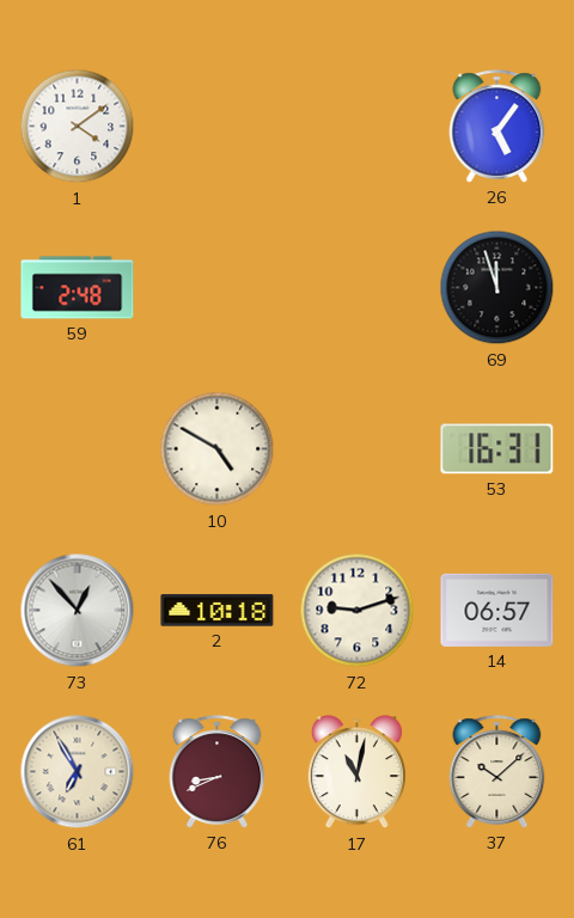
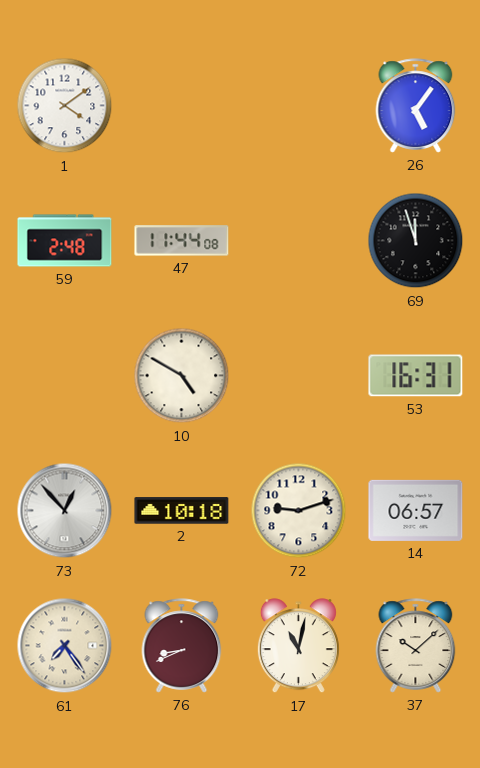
47: none -> 11:44
61: 6:55 -> 7:24
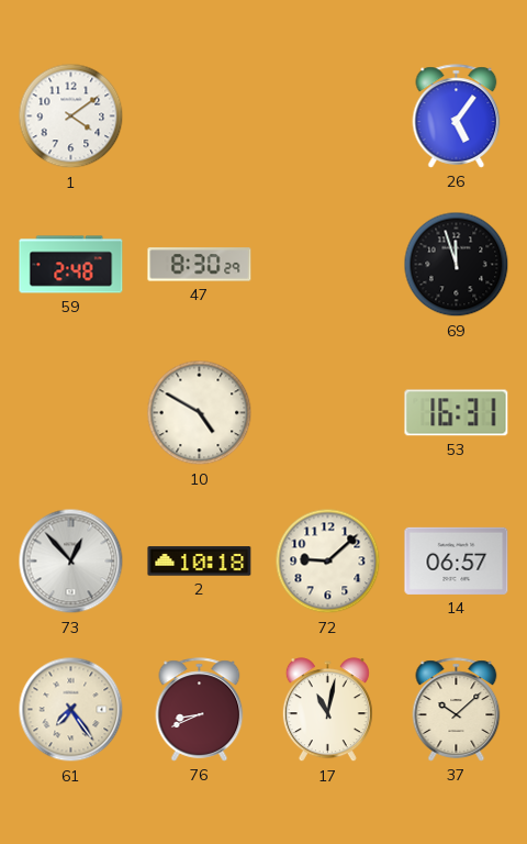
47: 11:44 -> 8:30
72: 9:12 -> 9:08
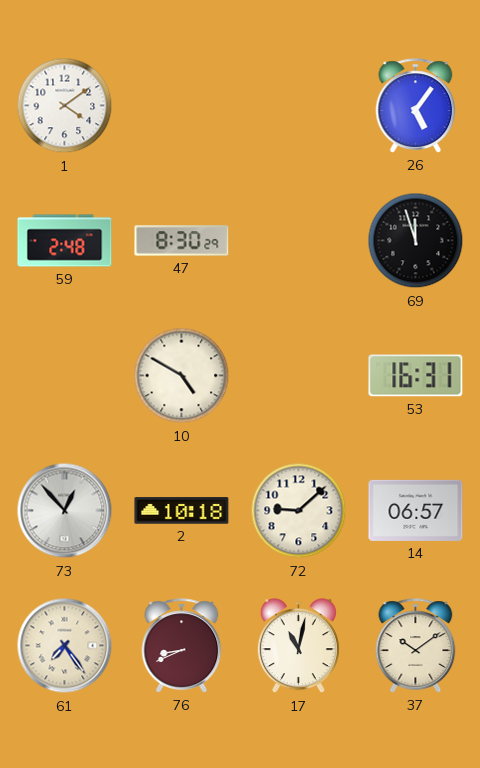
37: 10:08 -> 10:09
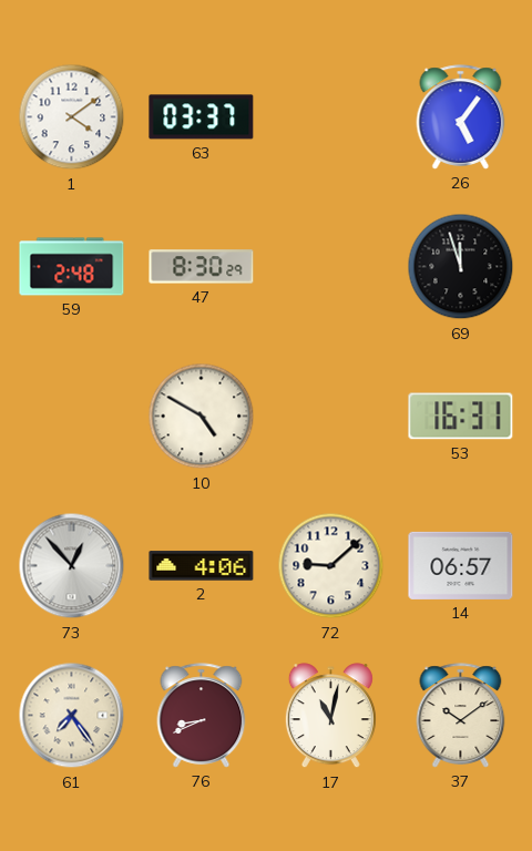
63: none -> 03:37
2: 10:18 -> 4:06
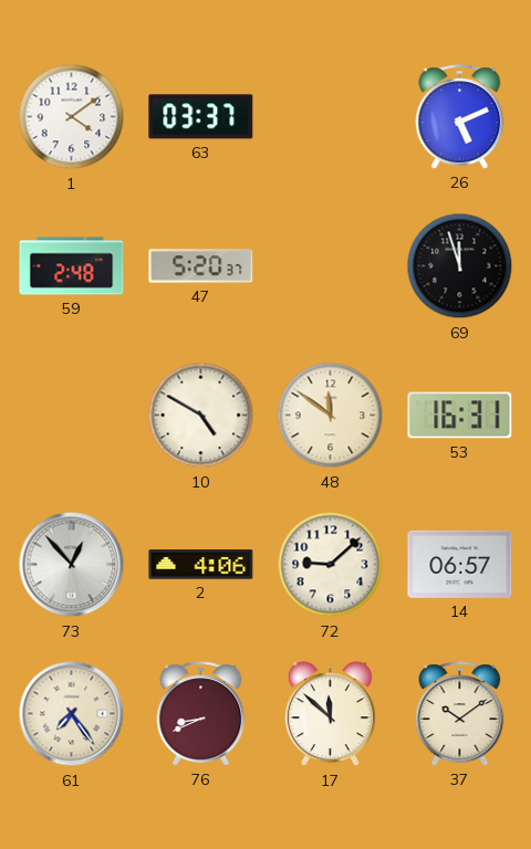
26: 5:06 -> 5:11
47: 8:30 -> 5:20
48: none -> 11:51
17: 11:02 -> 11:52
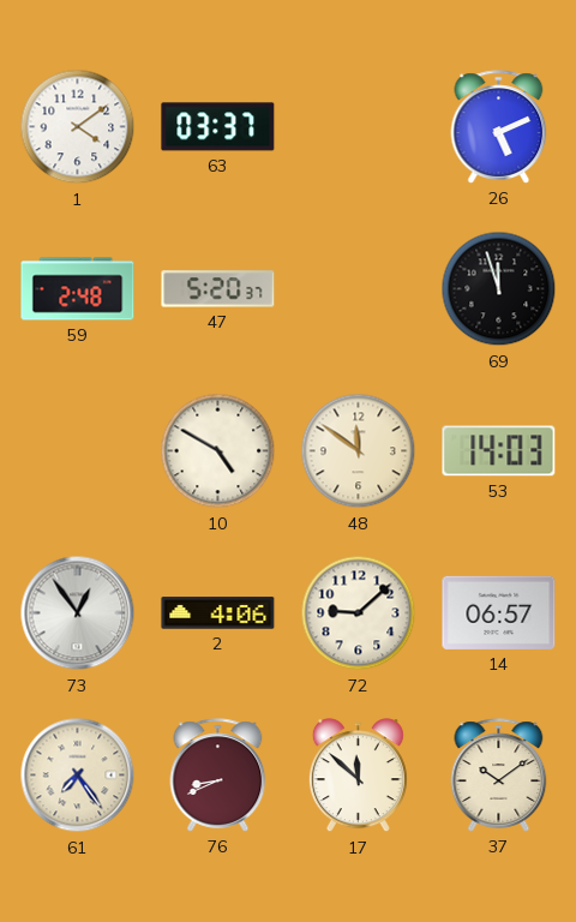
53: 16:31 -> 14:03
73: 12:53 -> 12:54
